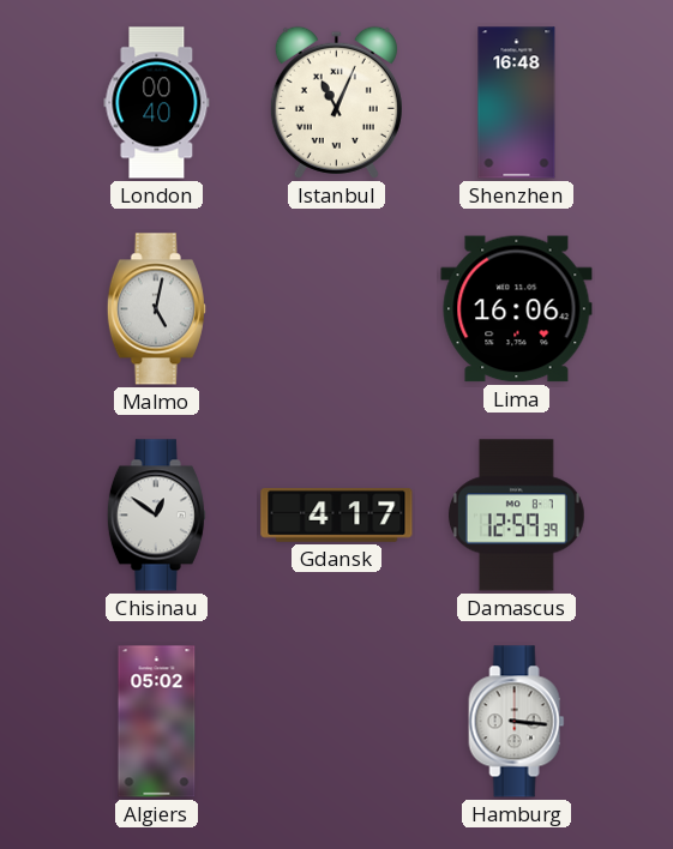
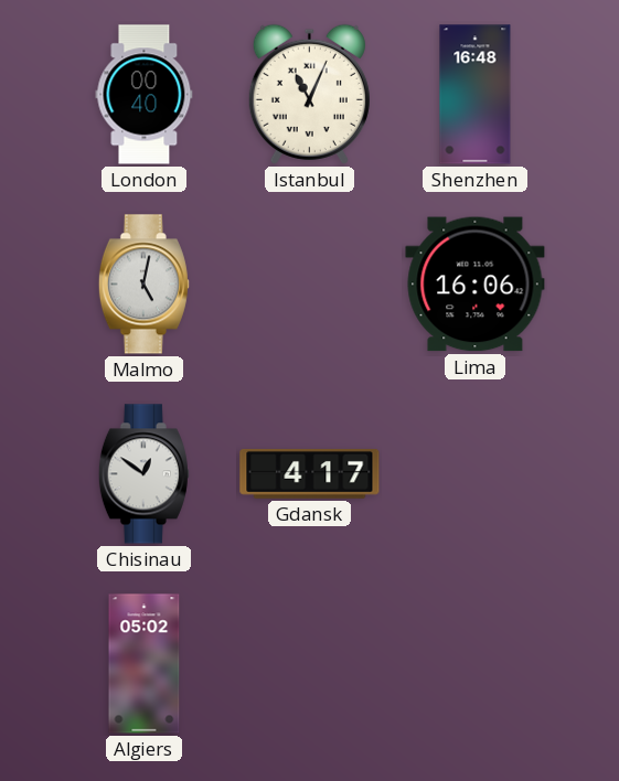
Damascus: 12:59 -> none
Hamburg: 3:16 -> none
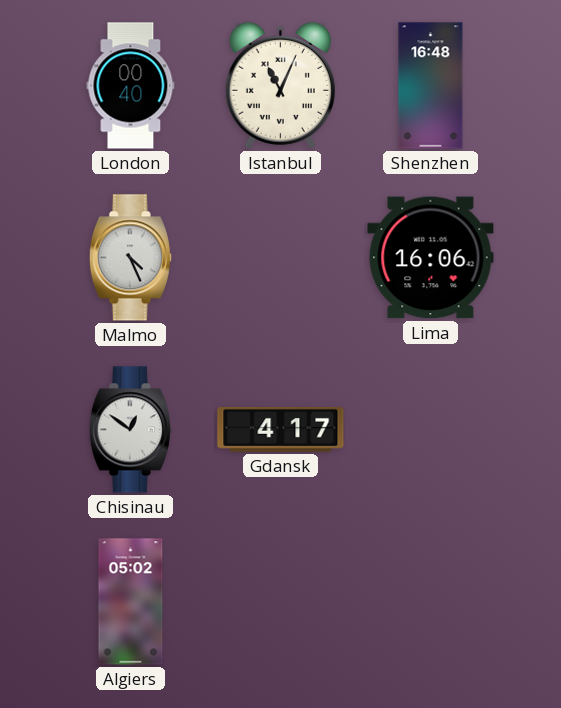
Malmo: 5:02 -> 4:26
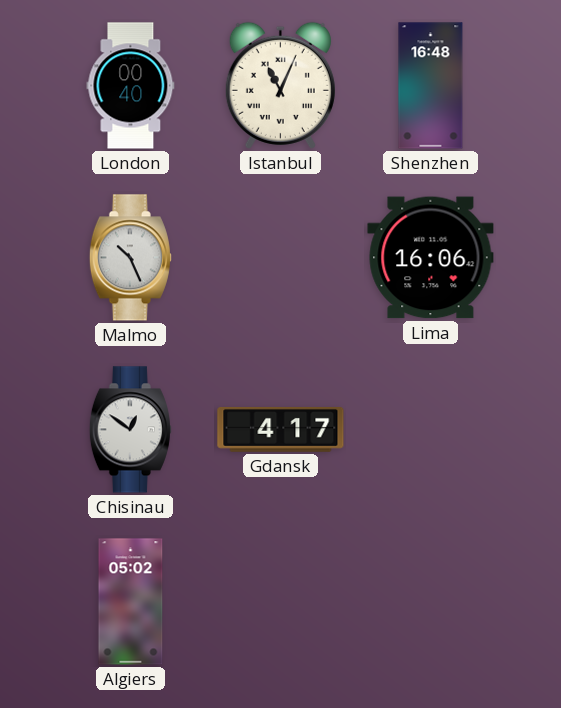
Malmo: 4:26 -> 10:26
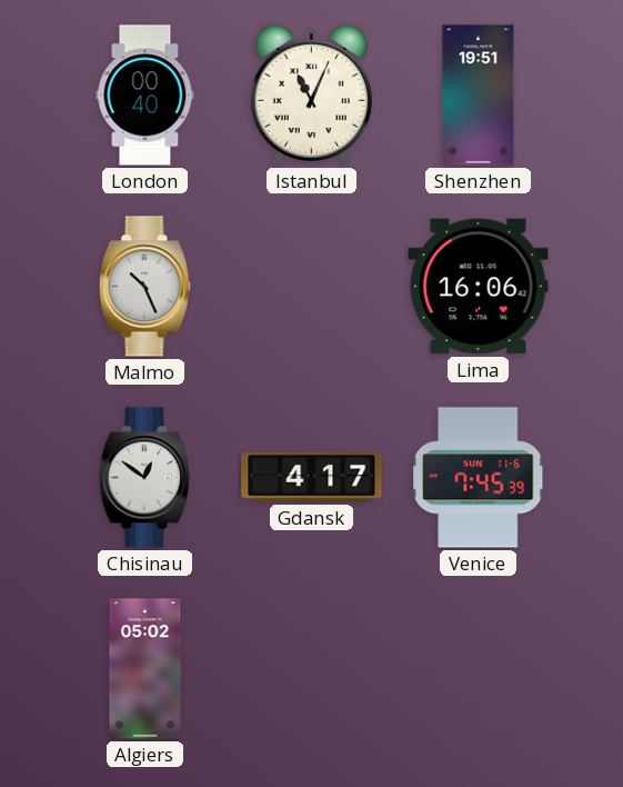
Shenzhen: 16:48 -> 19:51
Venice: none -> 7:45
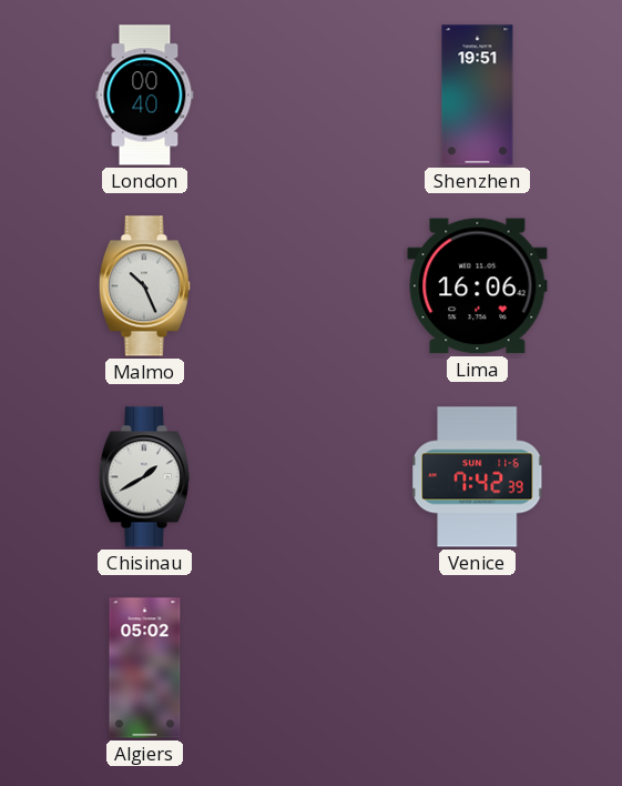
Istanbul: 11:04 -> none
Chisinau: 12:51 -> 1:40
Gdansk: 4:17 -> none
Venice: 7:45 -> 7:42
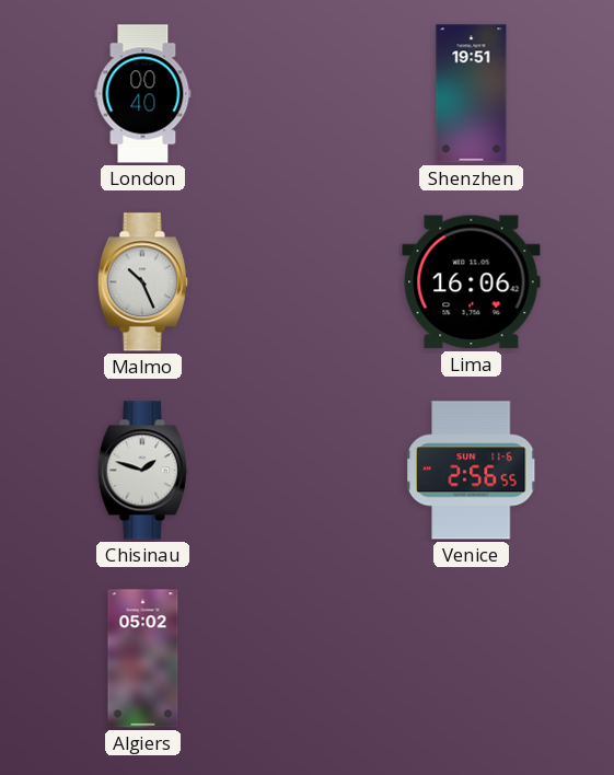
Chisinau: 1:40 -> 1:48
Venice: 7:42 -> 2:56
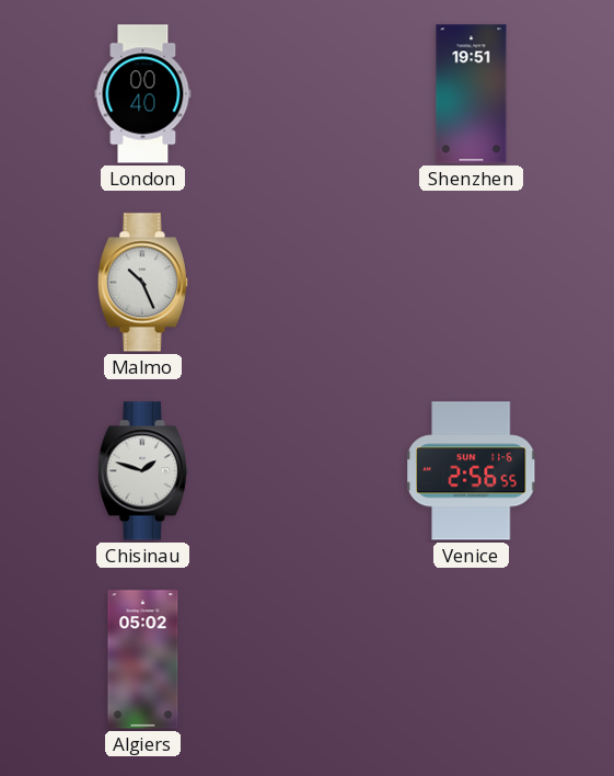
Lima: 16:06 -> none
